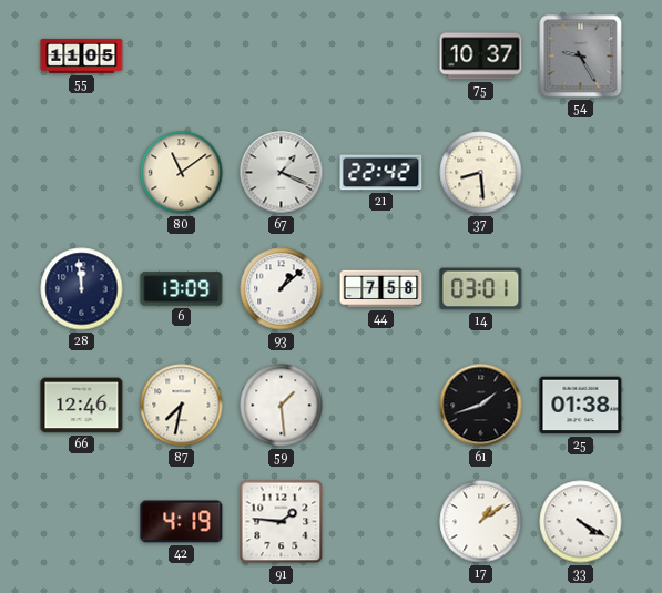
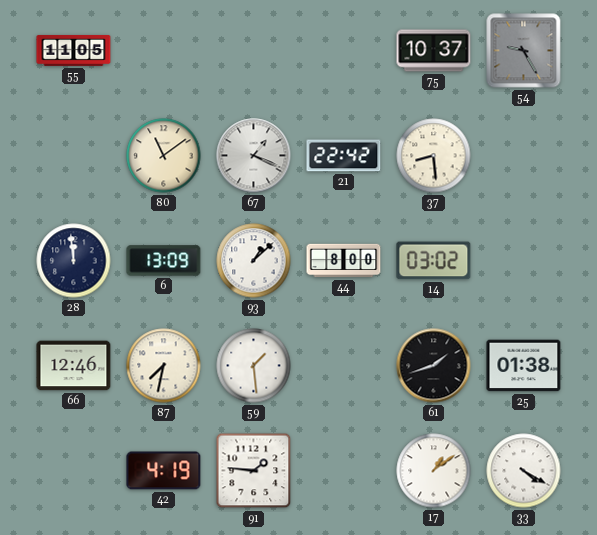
44: 7:58 -> 8:00
14: 03:01 -> 03:02
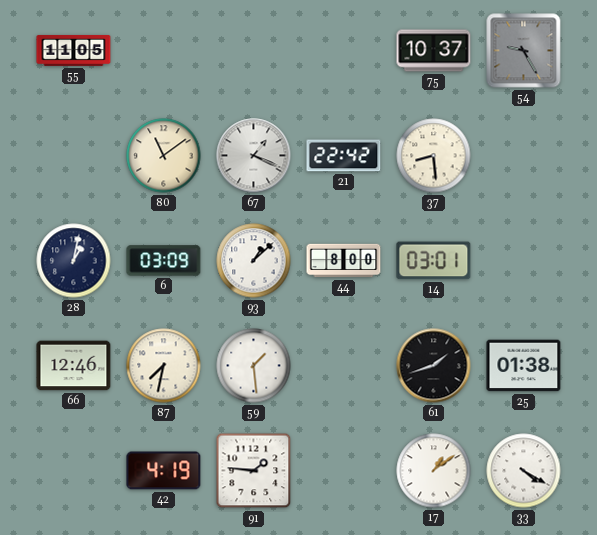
28: 11:59 -> 1:02
6: 13:09 -> 03:09
14: 03:02 -> 03:01
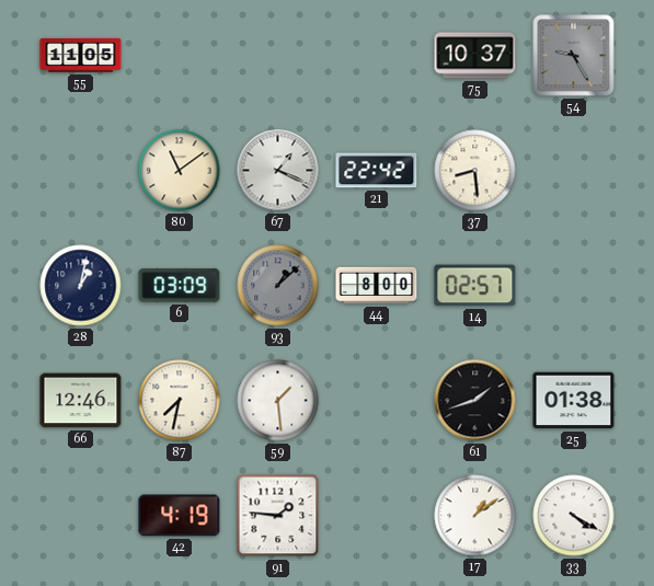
93 dial: white -> grey
14: 03:01 -> 02:57
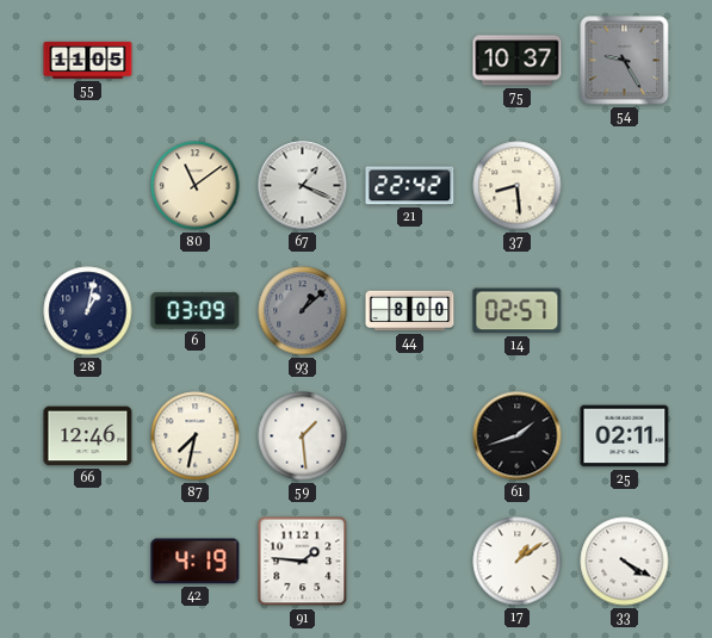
25: 01:38 -> 02:11
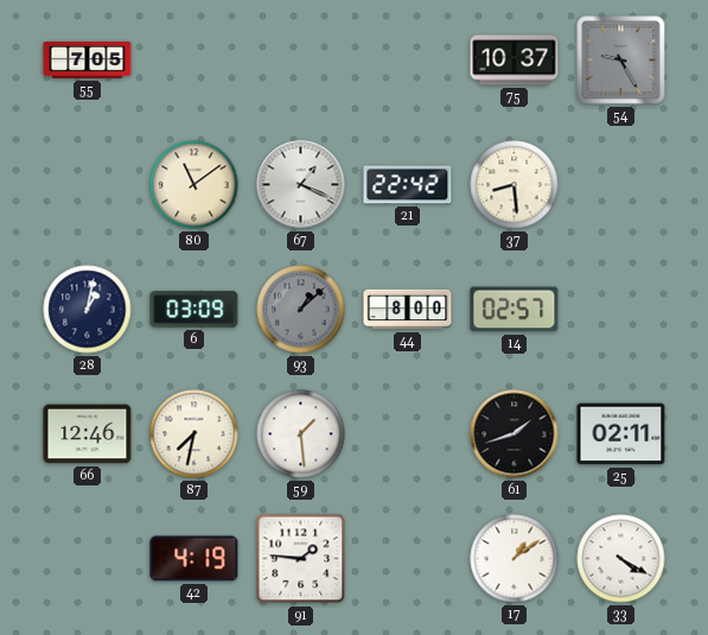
55: 11:05 -> 7:05
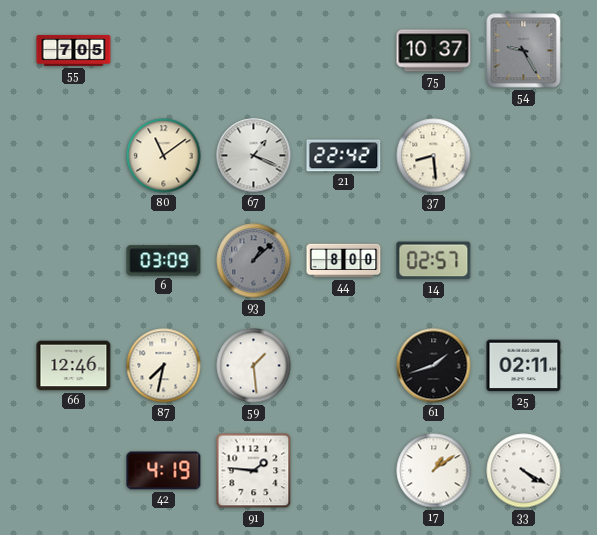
28: 1:02 -> none
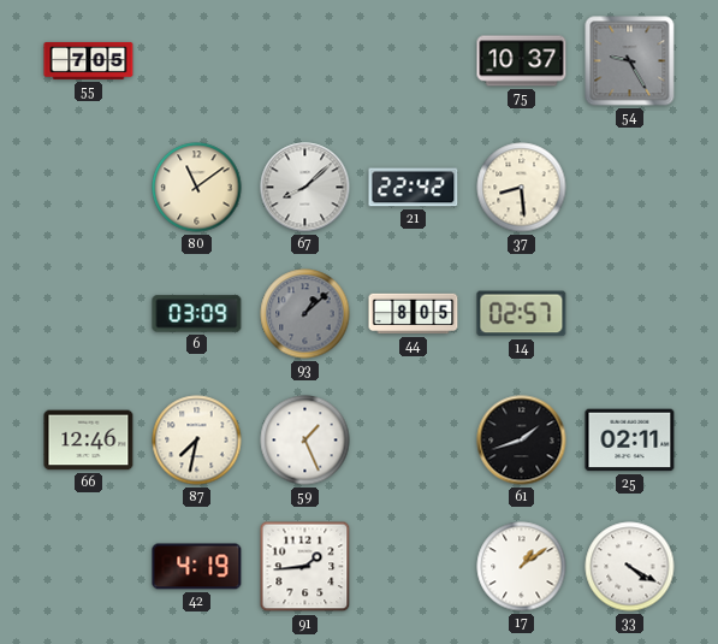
67: 1:19 -> 8:08
44: 8:00 -> 8:05
59: 1:29 -> 1:26
91: 1:46 -> 1:44
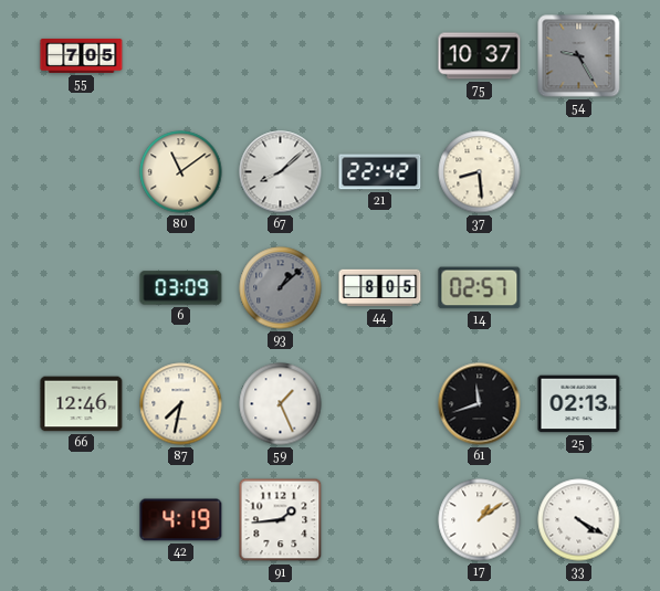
61: 1:42 -> 11:42
25: 02:11 -> 02:13
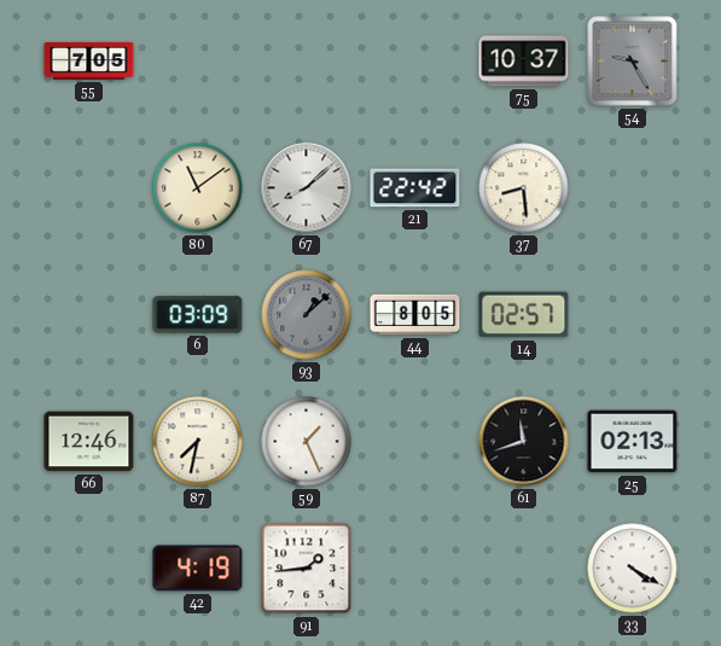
17: 1:09 -> none
